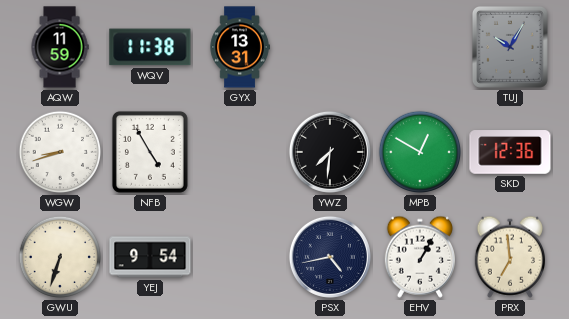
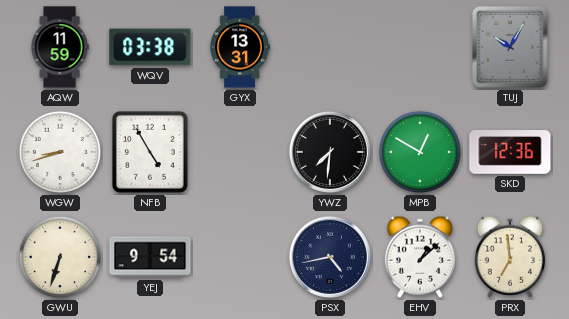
WQV: 11:38 -> 03:38
EHV: 1:05 -> 1:08
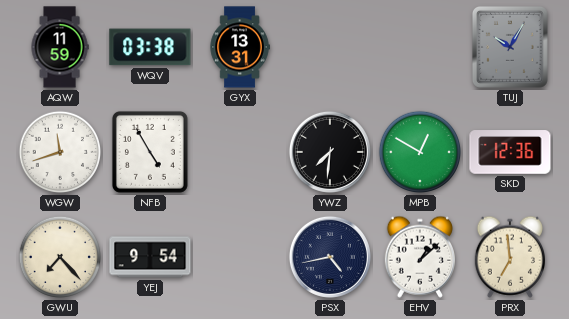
WGW: 8:42 -> 11:42
GWU: 6:33 -> 7:23
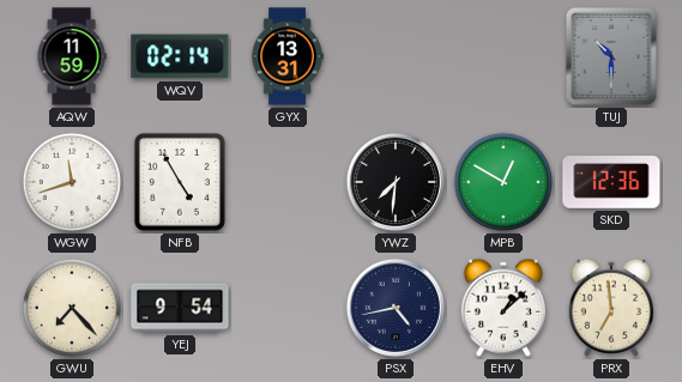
WQV: 03:38 -> 02:14
TUJ: 10:05 -> 10:30
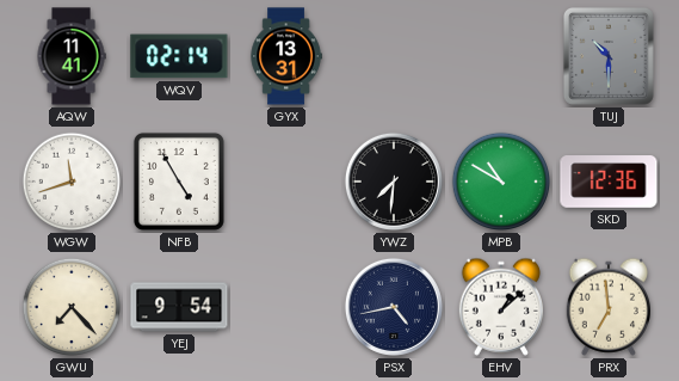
AQW: 11:59 -> 11:41
MPB: 12:50 -> 10:50
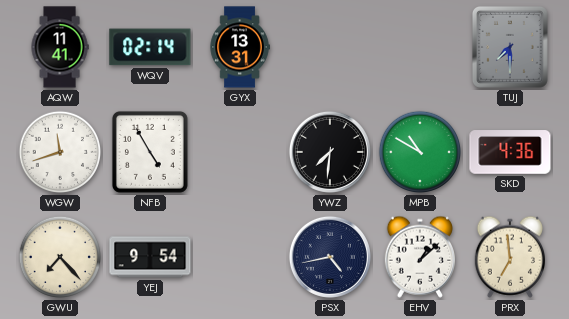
TUJ: 10:30 -> 7:30
SKD: 12:36 -> 4:36
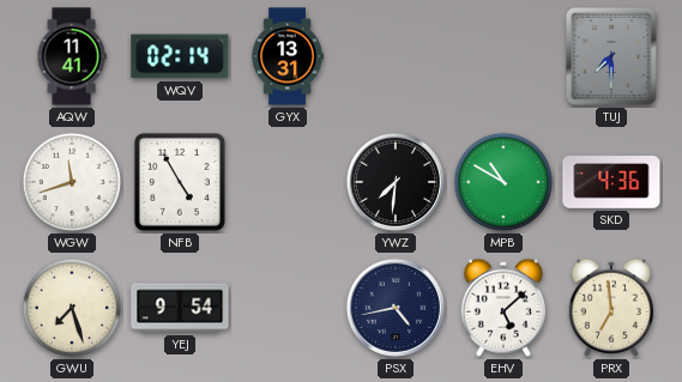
GWU: 7:23 -> 7:27
EHV: 1:08 -> 5:08
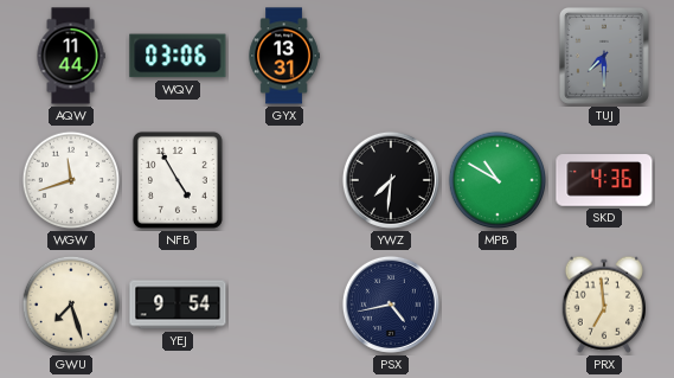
AQW: 11:41 -> 11:44
WQV: 02:14 -> 03:06
EHV: 5:08 -> none
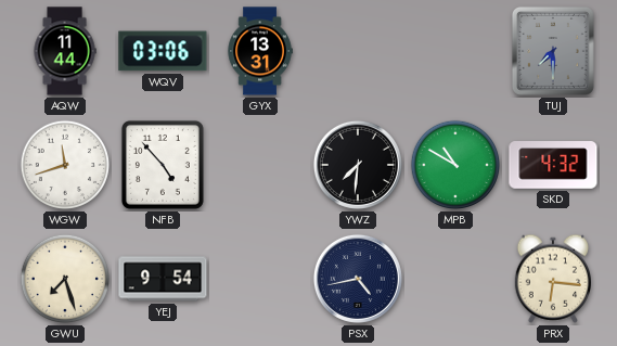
NFB: 4:55 -> 4:53
SKD: 4:36 -> 4:32
PRX: 6:59 -> 6:16
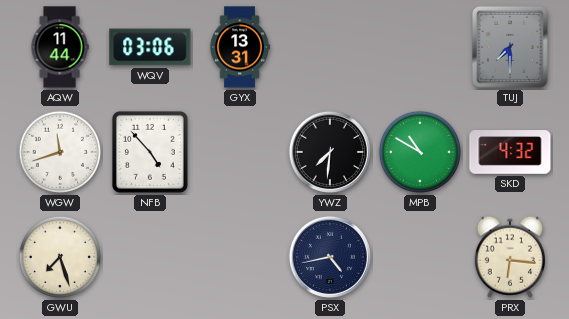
YEJ: 9:54 -> none
